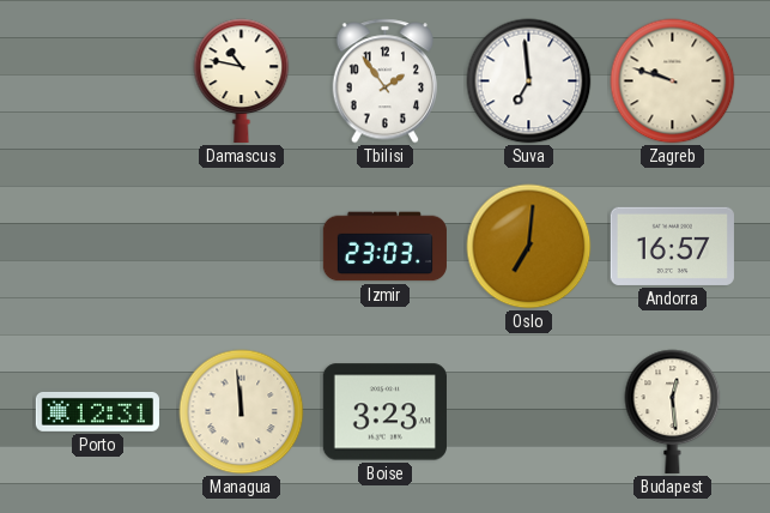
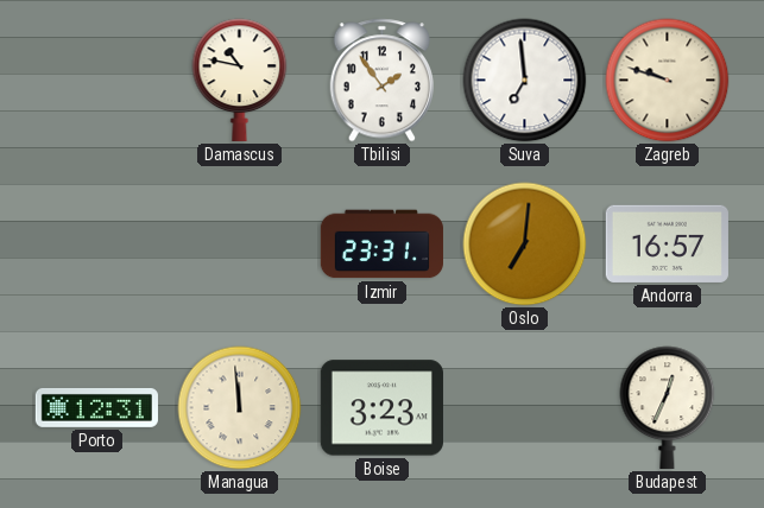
Izmir: 23:03 -> 23:31
Budapest: 12:29 -> 12:34
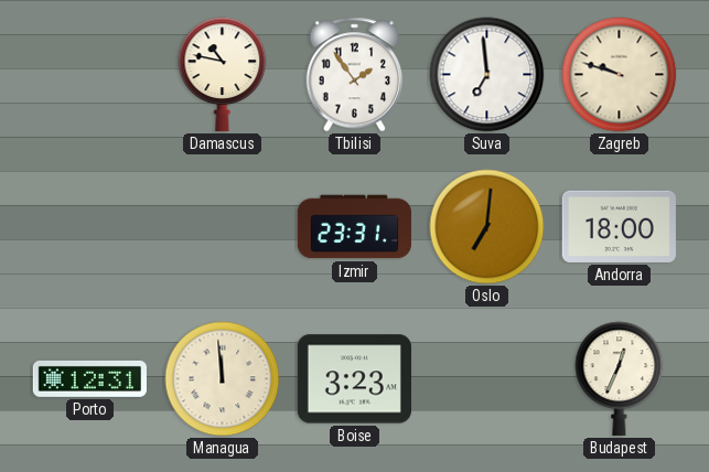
Andorra: 16:57 -> 18:00
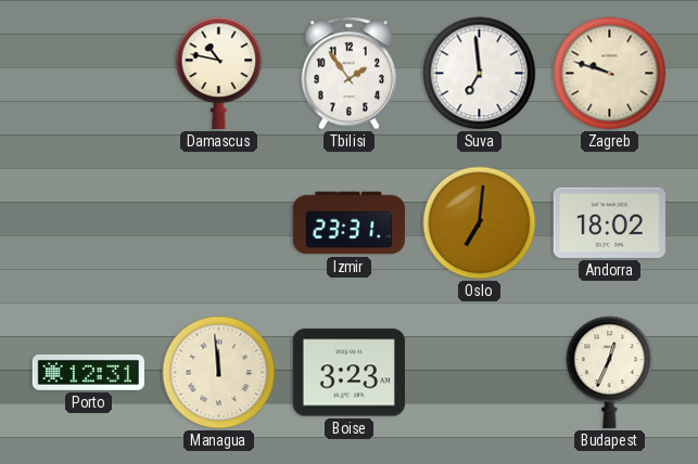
Andorra: 18:00 -> 18:02
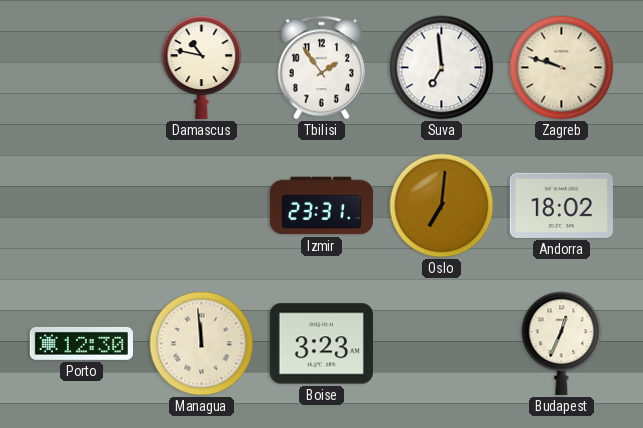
Porto: 12:31 -> 12:30
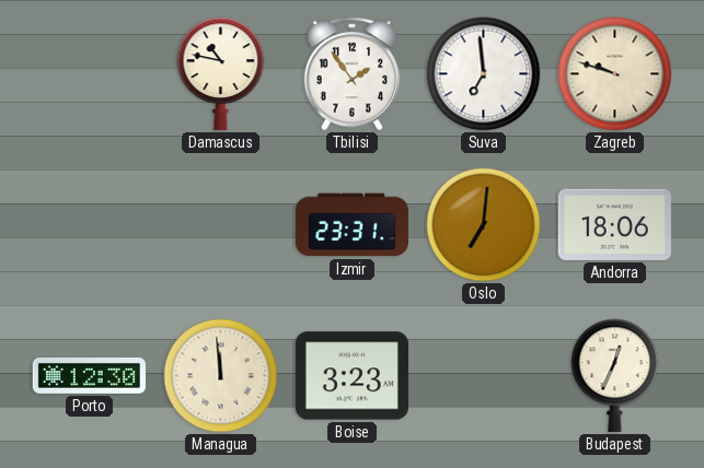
Andorra: 18:02 -> 18:06
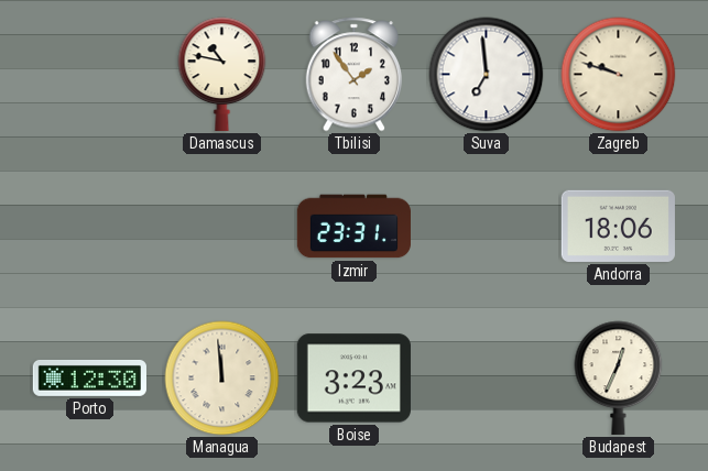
Oslo: 7:01 -> none
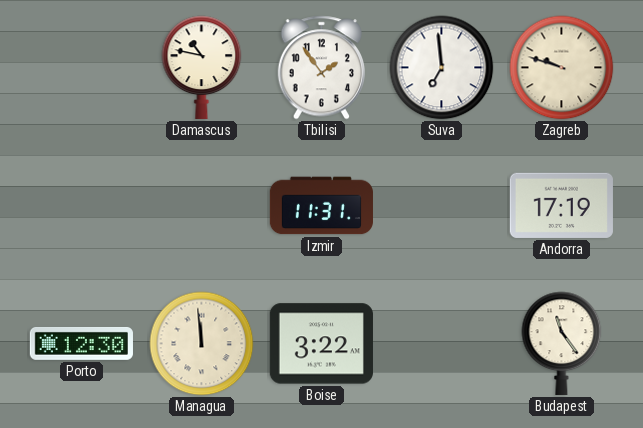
Izmir: 23:31 -> 11:31
Andorra: 18:06 -> 17:19
Boise: 3:23 -> 3:22
Budapest: 12:34 -> 11:24
